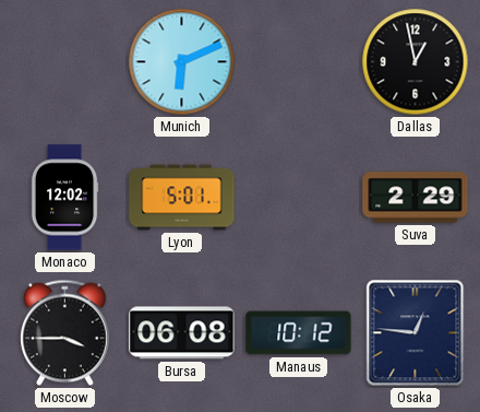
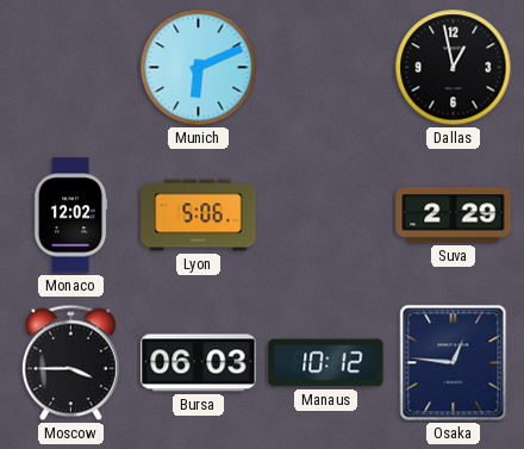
Lyon: 5:01 -> 5:06
Bursa: 06:08 -> 06:03
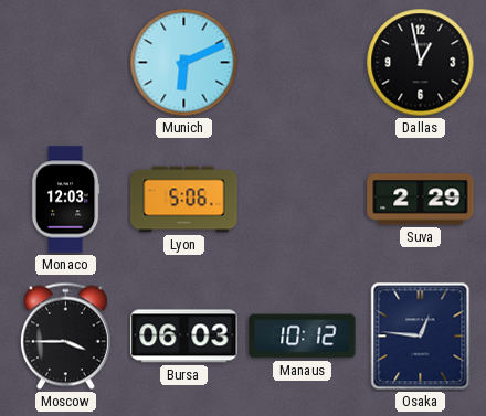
Monaco: 12:02 -> 12:03
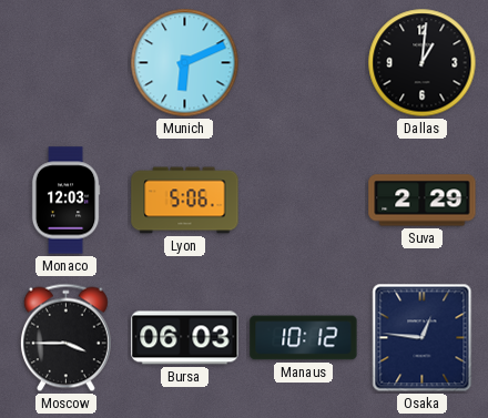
Dallas: 12:58 -> 1:01
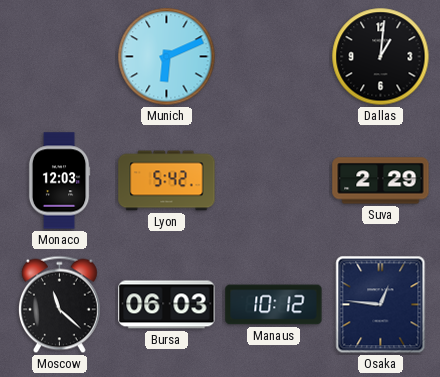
Lyon: 5:06 -> 5:42
Moscow: 3:45 -> 11:22
